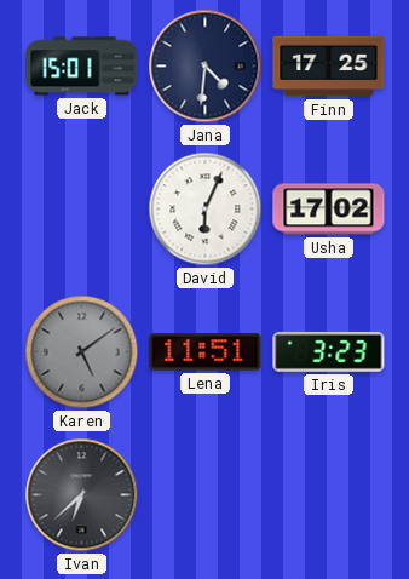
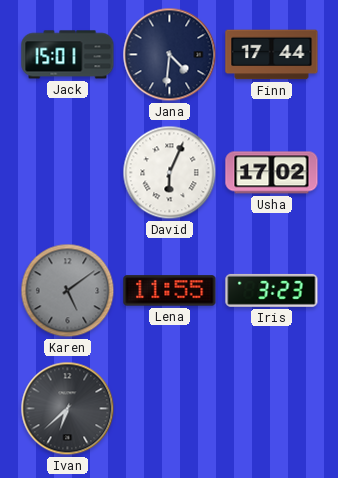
Finn: 17:25 -> 17:44
Lena: 11:51 -> 11:55
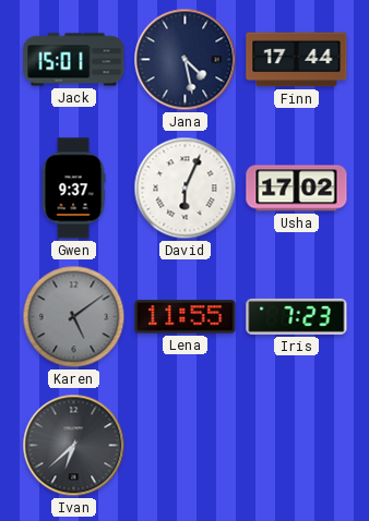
Jana: 4:31 -> 4:28
Gwen: none -> 9:37
Iris: 3:23 -> 7:23
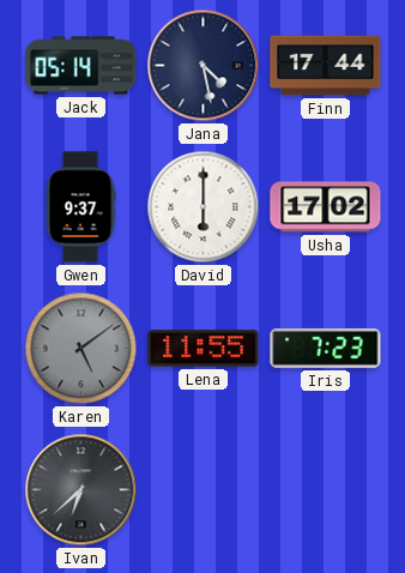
Jack: 15:01 -> 05:14
David: 6:04 -> 6:00
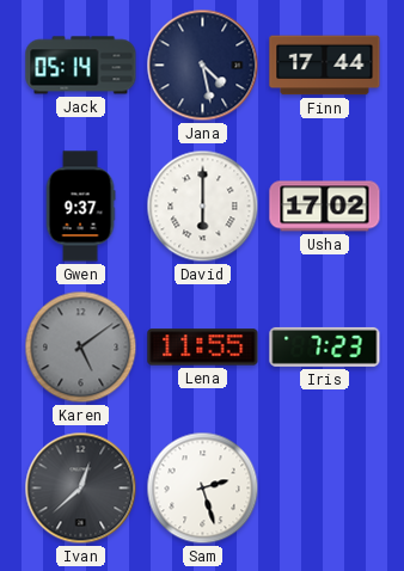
Ivan: 6:38 -> 12:38
Sam: none -> 2:27
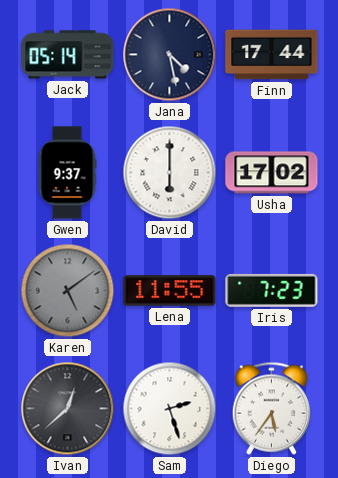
Diego: none -> 5:36
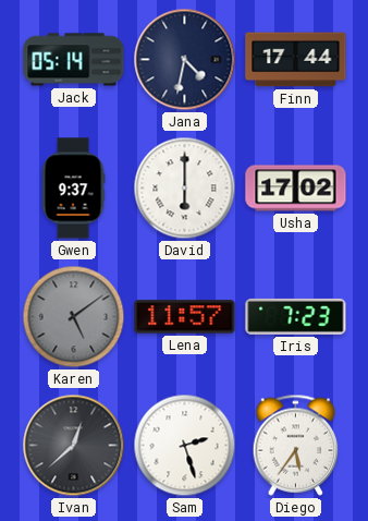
Jana: 4:28 -> 4:32
Lena: 11:55 -> 11:57
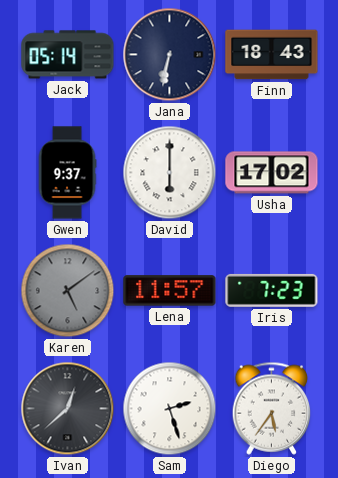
Jana: 4:32 -> 6:32
Finn: 17:44 -> 18:43
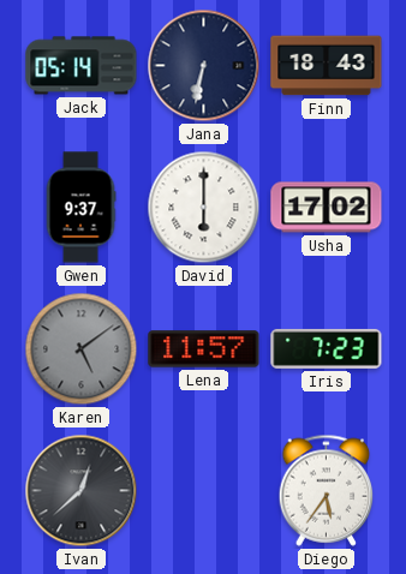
Sam: 2:27 -> none
